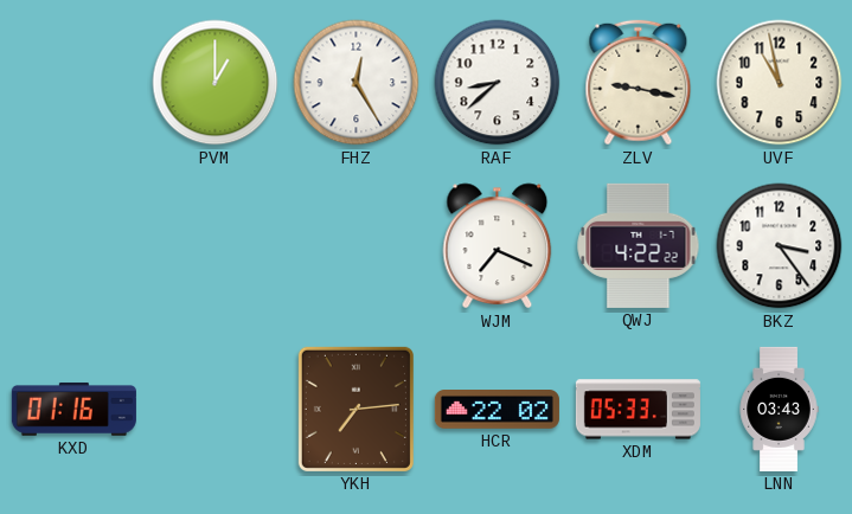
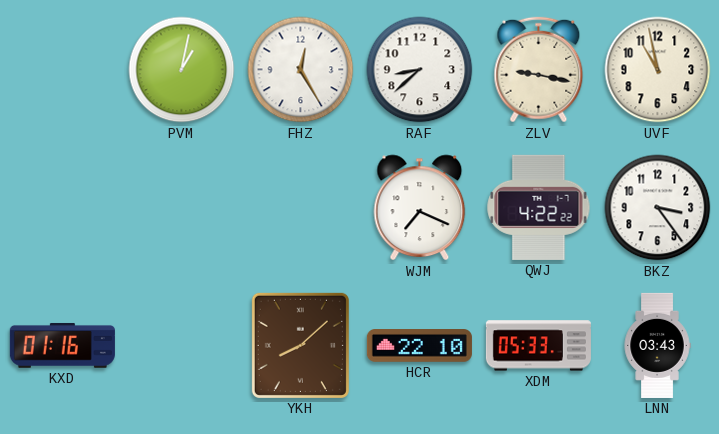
PVM: 1:00 -> 1:02
YKH: 7:14 -> 8:08
HCR: 22:02 -> 22:10
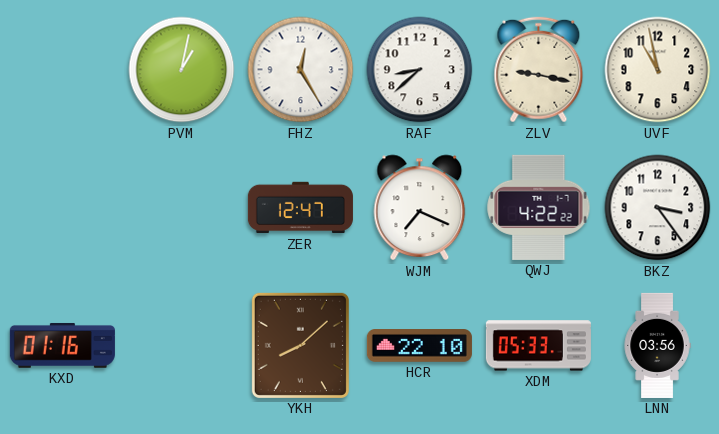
ZER: none -> 12:47
LNN: 03:43 -> 03:56
